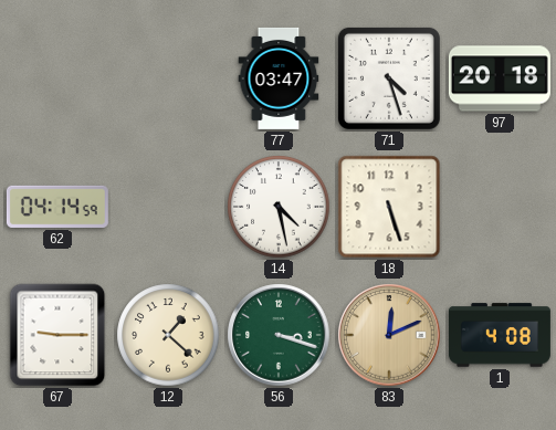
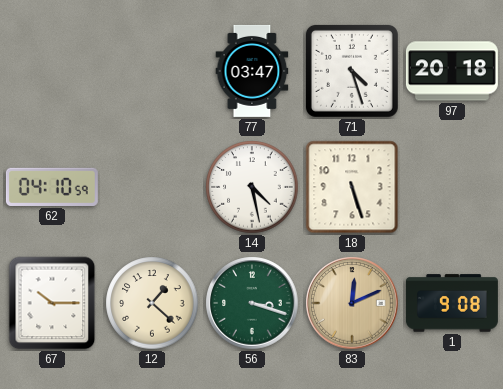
62: 04:14 -> 04:10
67: 9:15 -> 10:15
1: 4:08 -> 9:08
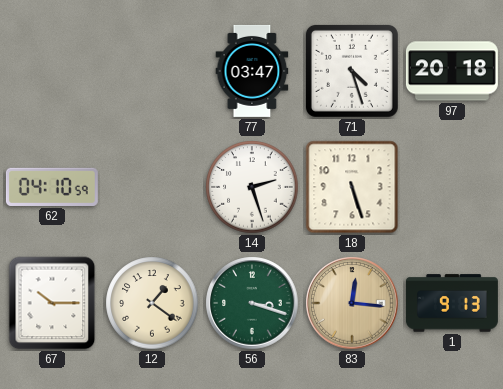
14: 4:28 -> 2:27
12: 1:22 -> 1:21
83: 12:11 -> 12:16
1: 9:08 -> 9:13
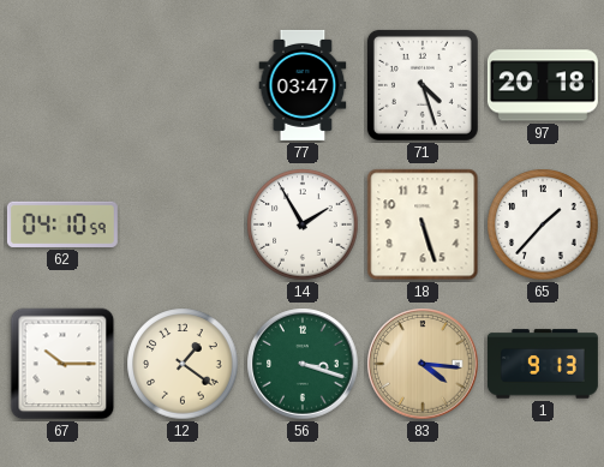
14: 2:27 -> 1:55
65: none -> 1:37
83: 12:16 -> 4:16
